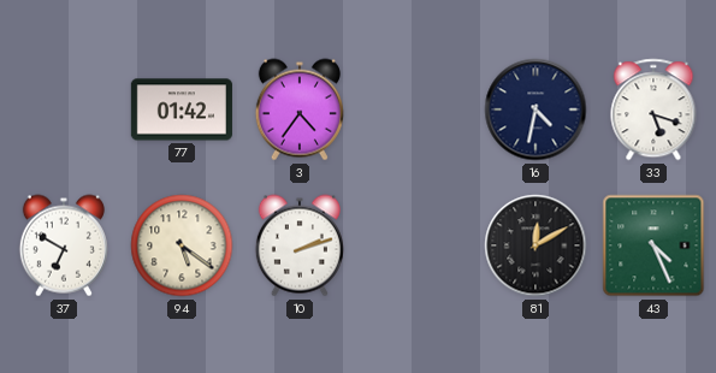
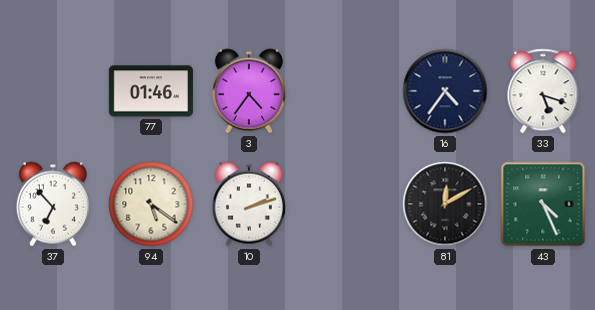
77: 01:42 -> 01:46
16: 4:32 -> 4:36
37: 6:50 -> 6:53
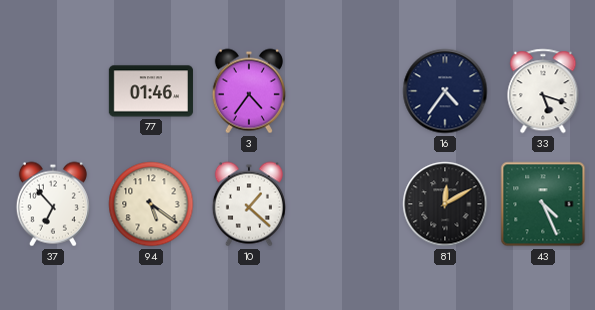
10: 2:12 -> 1:22
